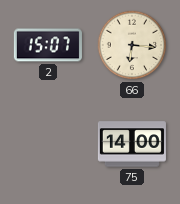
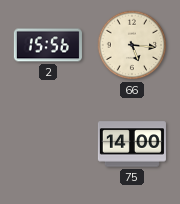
2: 15:07 -> 15:56
66: 6:16 -> 5:16
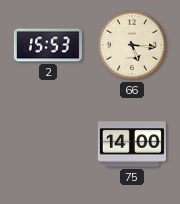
2: 15:56 -> 15:53
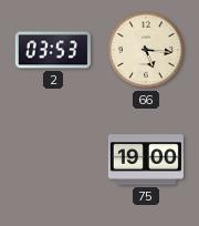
2: 15:53 -> 03:53
75: 14:00 -> 19:00
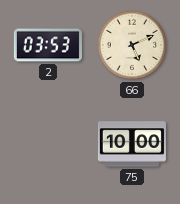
66: 5:16 -> 5:11
75: 19:00 -> 10:00
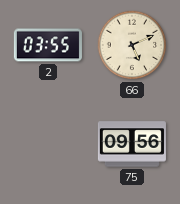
2: 03:53 -> 03:55
75: 10:00 -> 09:56
